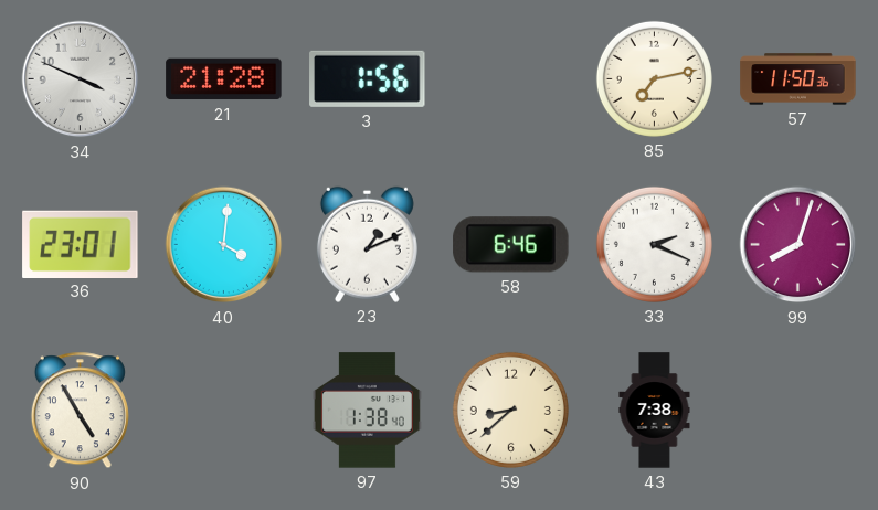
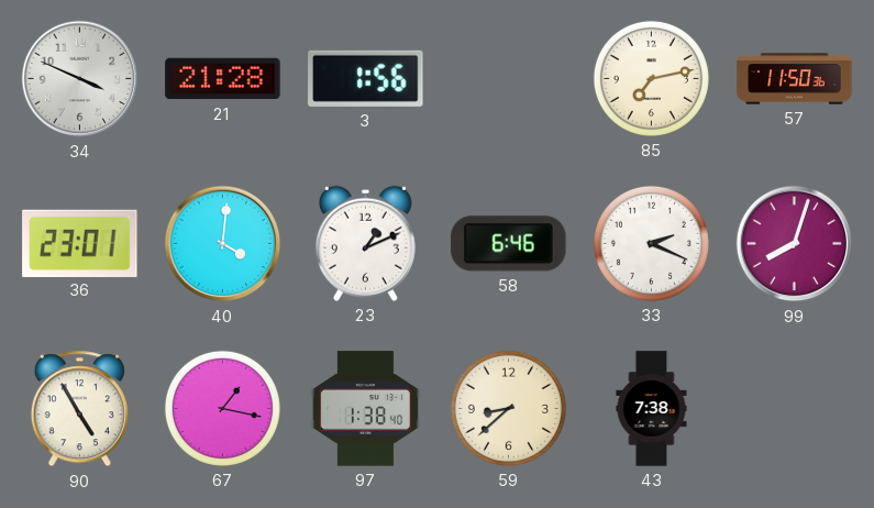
67: none -> 1:17
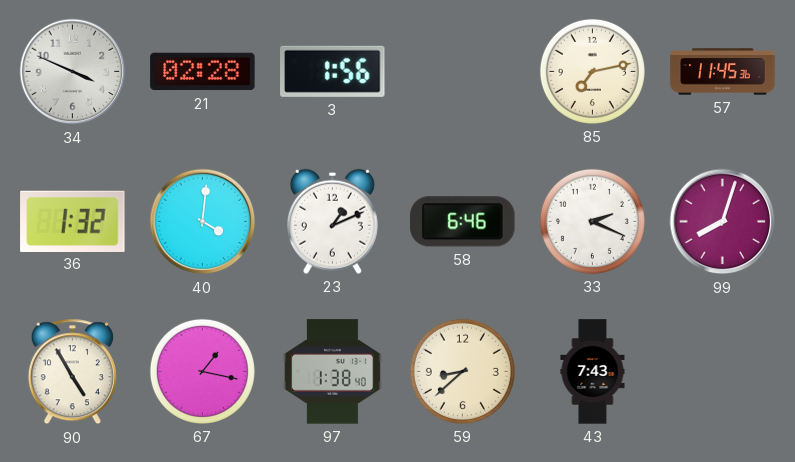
21: 21:28 -> 02:28
57: 11:50 -> 11:45
36: 23:01 -> 1:32
43: 7:38 -> 7:43
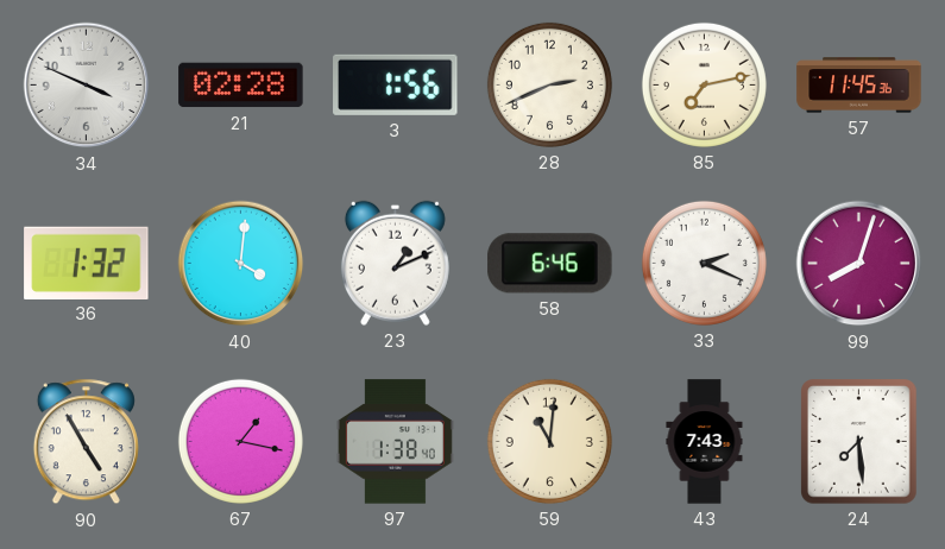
28: none -> 2:41
59: 8:38 -> 11:01
24: none -> 7:29
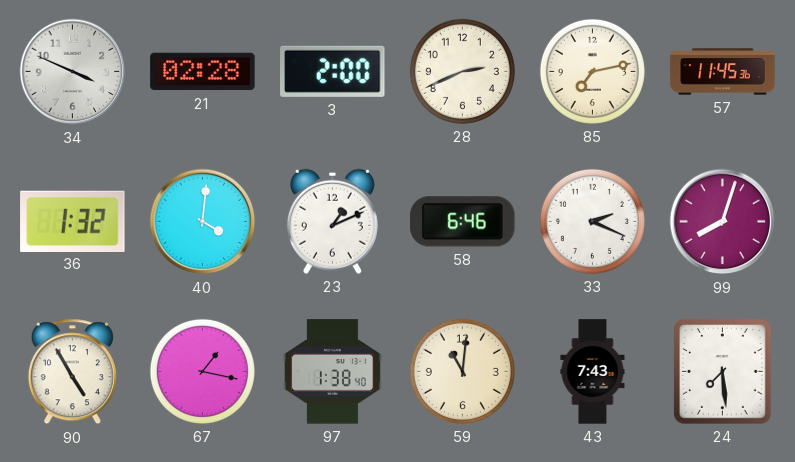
3: 1:56 -> 2:00
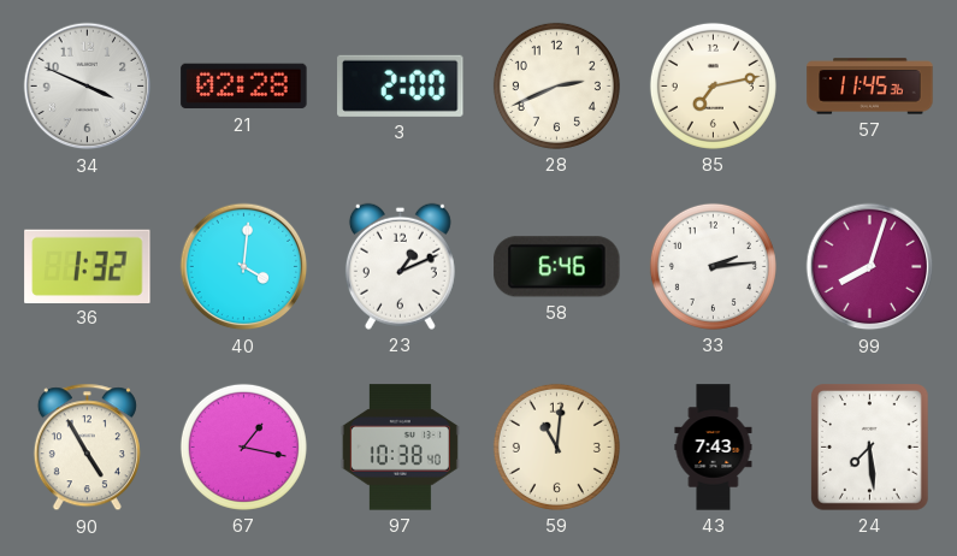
33: 2:19 -> 2:14
97: 1:38 -> 10:38
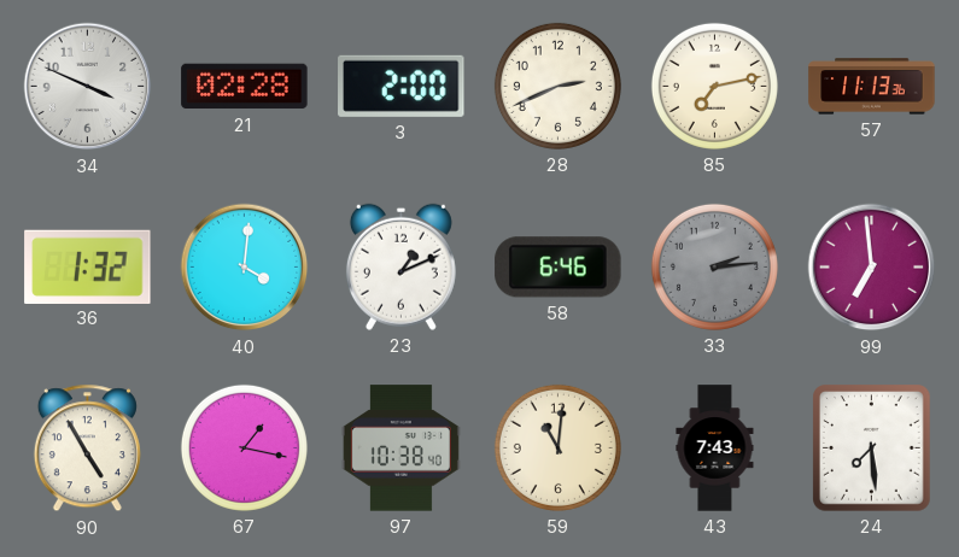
57: 11:45 -> 11:13
33 dial: white -> grey
99: 8:03 -> 6:59
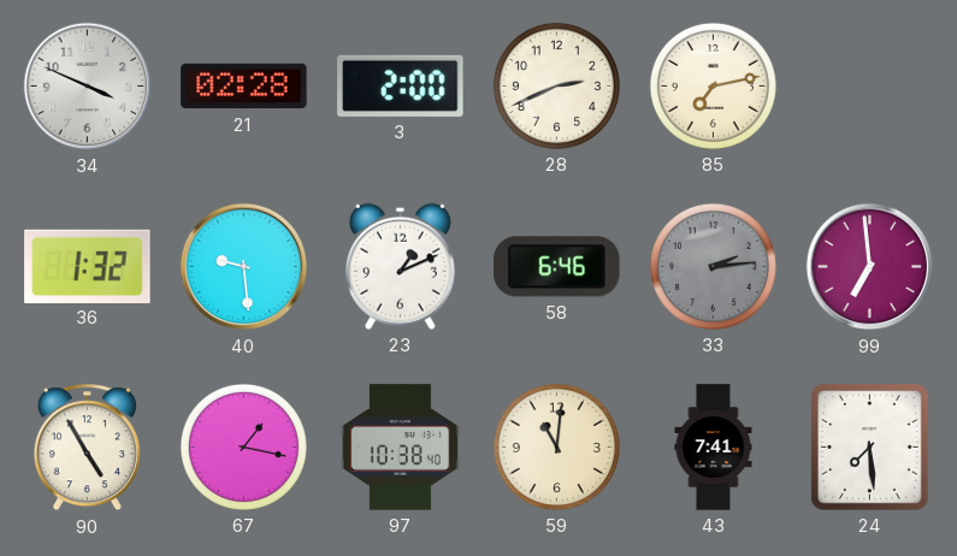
57: 11:13 -> none
40: 4:01 -> 9:29
43: 7:43 -> 7:41
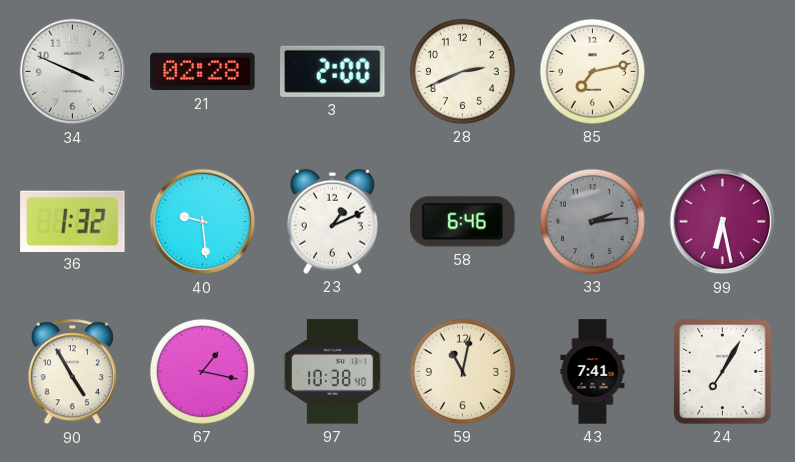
99: 6:59 -> 6:28
59: 11:01 -> 11:02
24: 7:29 -> 7:05
